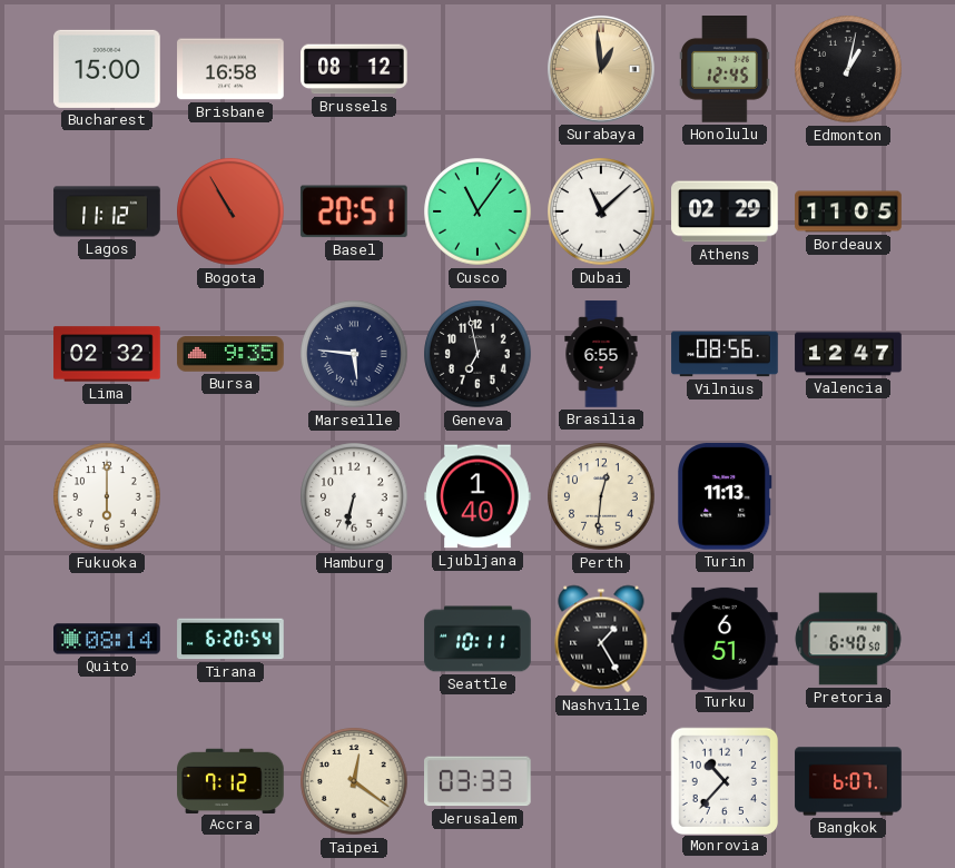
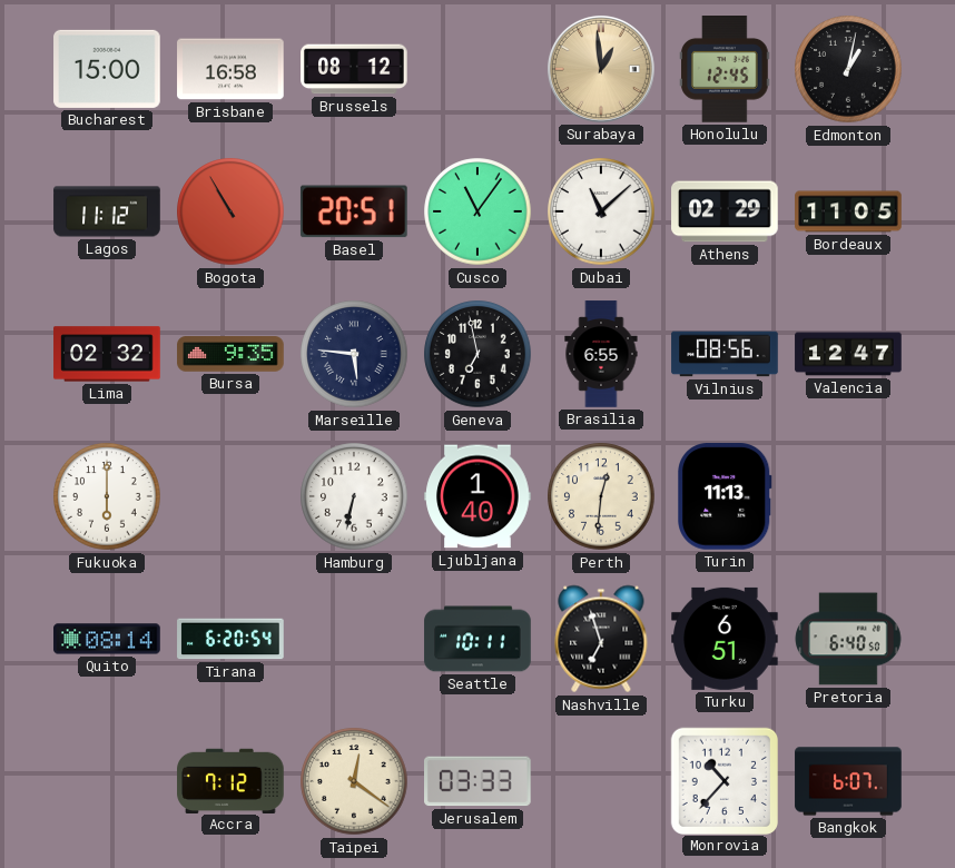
Nashville: 1:25 -> 6:57
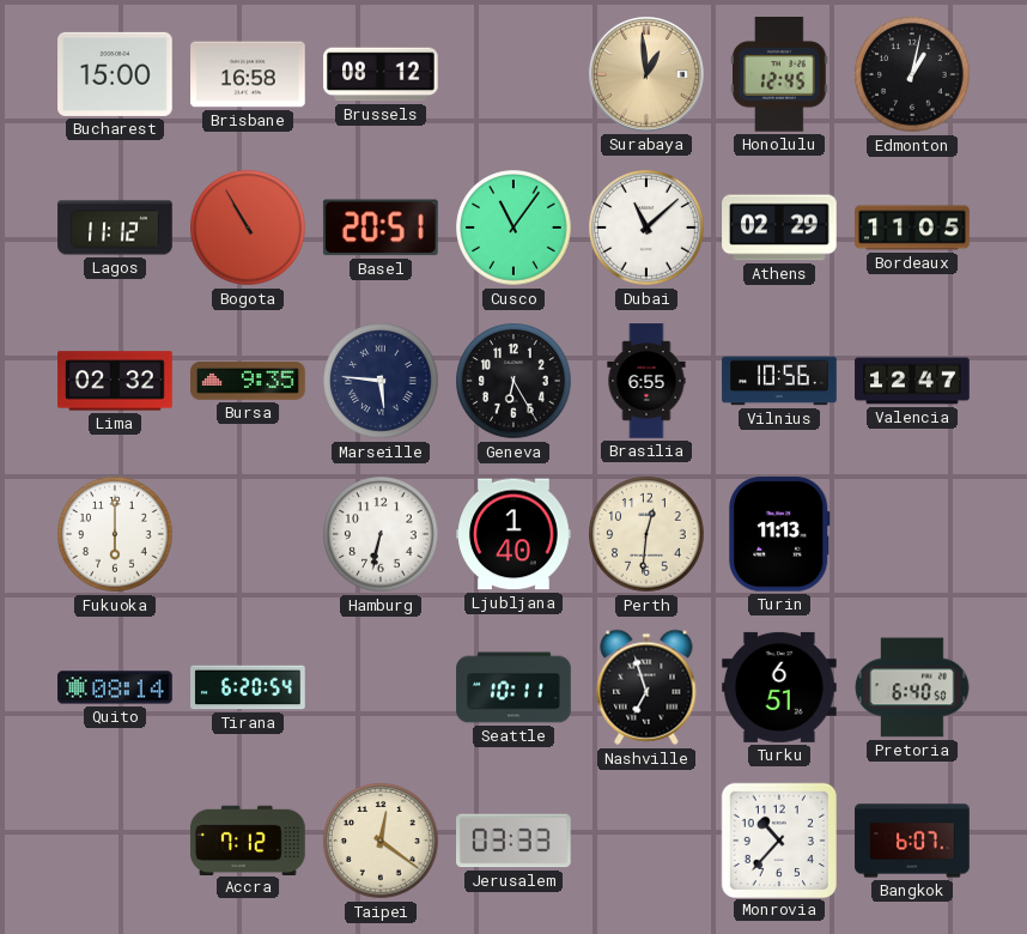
Geneva: 6:58 -> 6:25
Vilnius: 08:56 -> 10:56
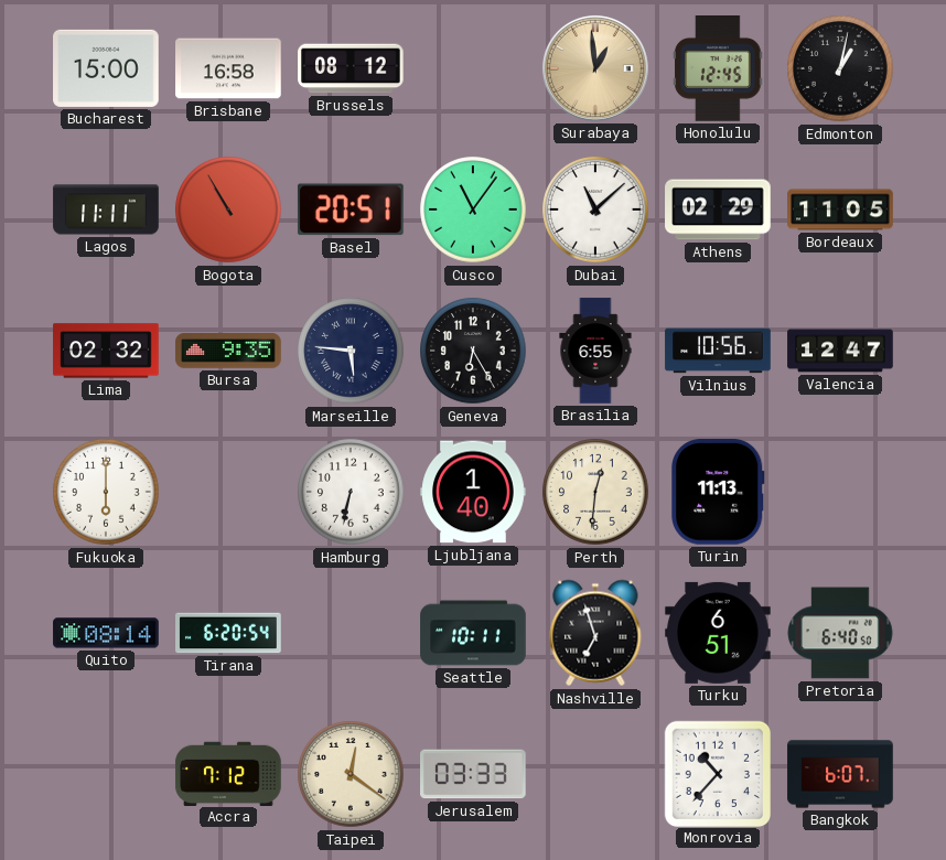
Lagos: 11:12 -> 11:11
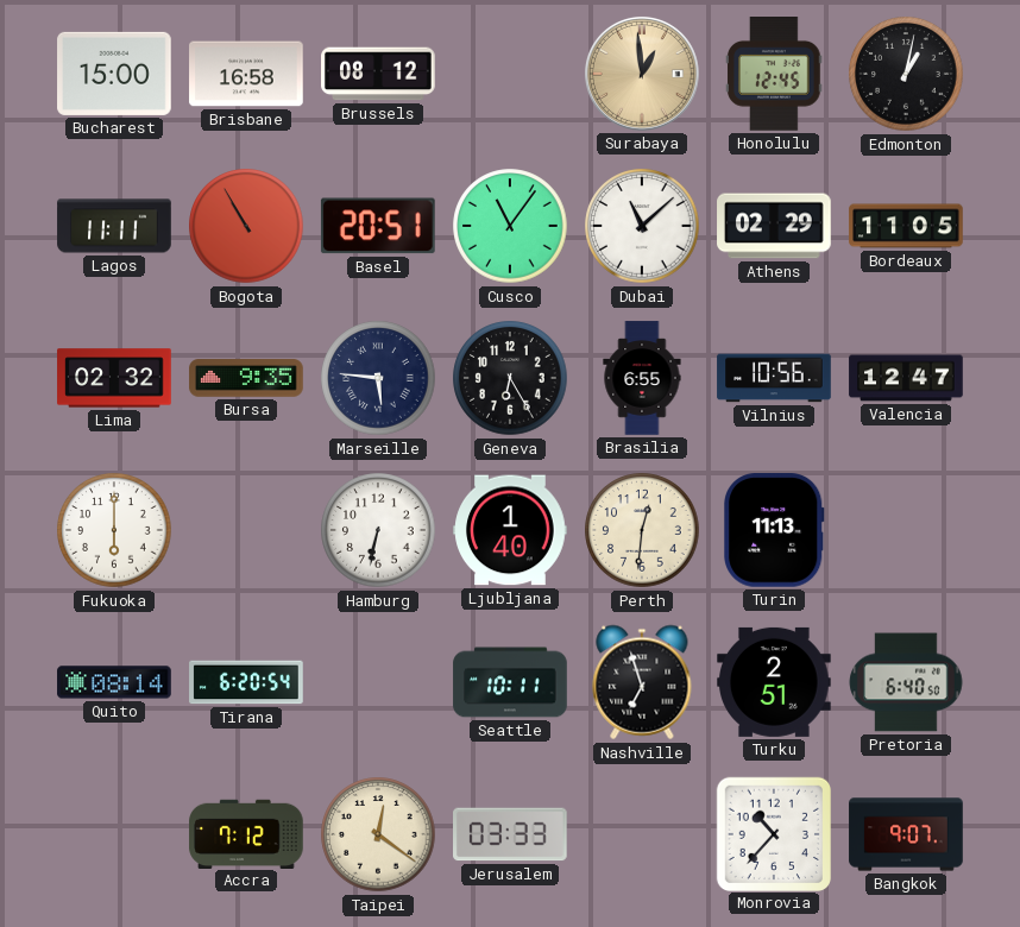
Turku: 6:51 -> 2:51
Bangkok: 6:07 -> 9:07
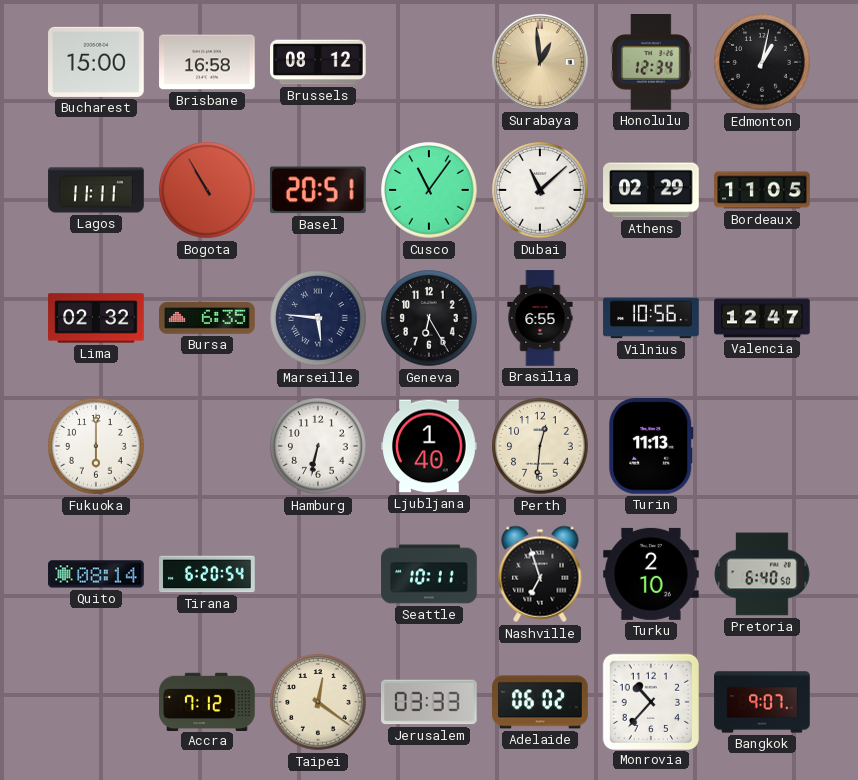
Honolulu: 12:45 -> 12:34
Bursa: 9:35 -> 6:35
Turku: 2:51 -> 2:10
Adelaide: none -> 06:02
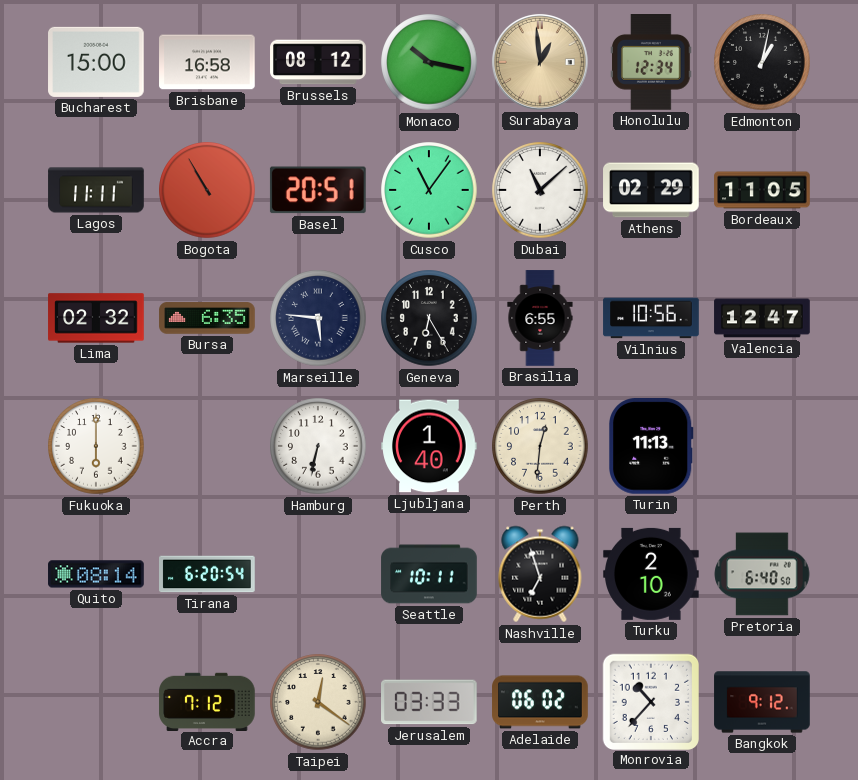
Monaco: none -> 10:17
Bangkok: 9:07 -> 9:12
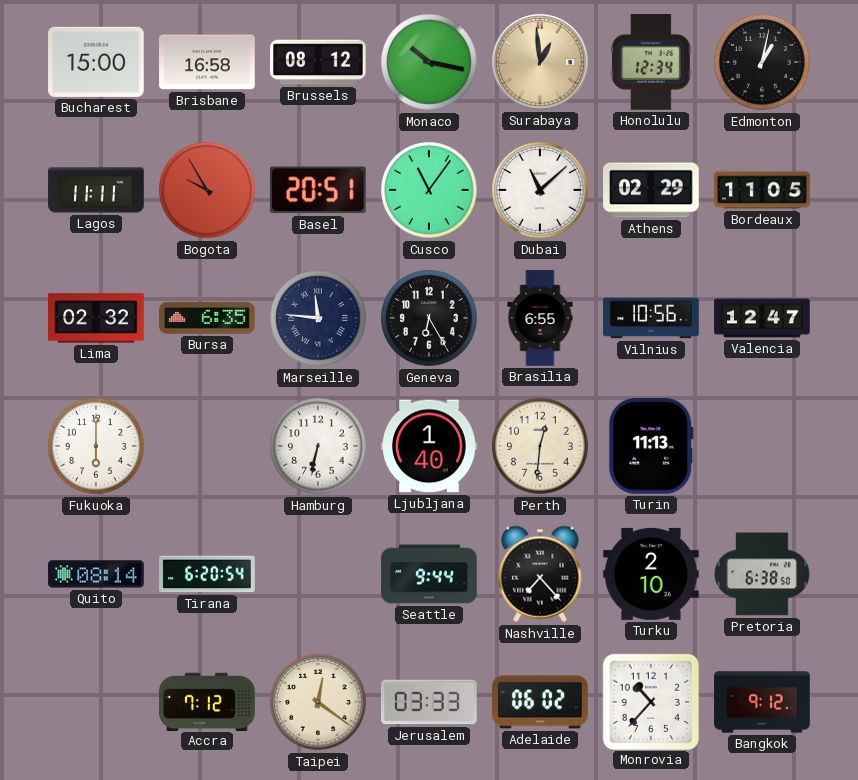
Bogota: 10:55 -> 9:55
Marseille: 5:46 -> 11:46
Seattle: 10:11 -> 9:44
Nashville: 6:57 -> 7:23
Pretoria: 6:40 -> 6:38
